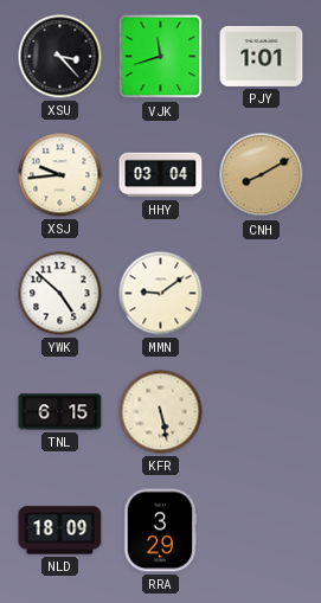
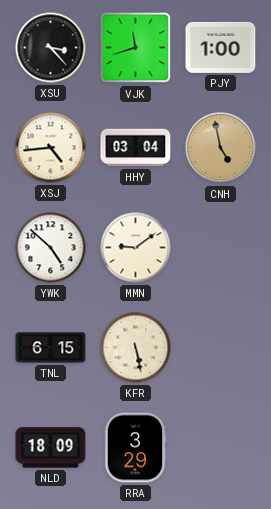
PJY: 1:01 -> 1:00
XSJ: 9:44 -> 4:44
CNH: 8:10 -> 4:58
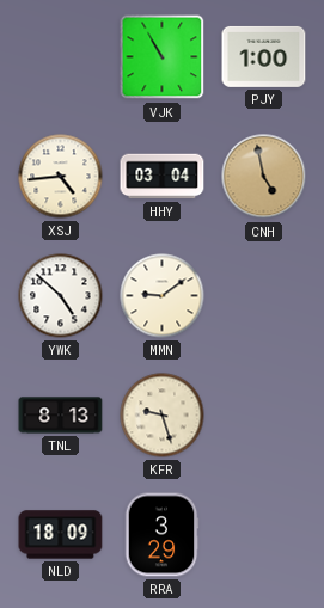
XSU: 3:23 -> none
VJK: 11:42 -> 10:55
TNL: 6:15 -> 8:13
KFR: 5:28 -> 9:27
